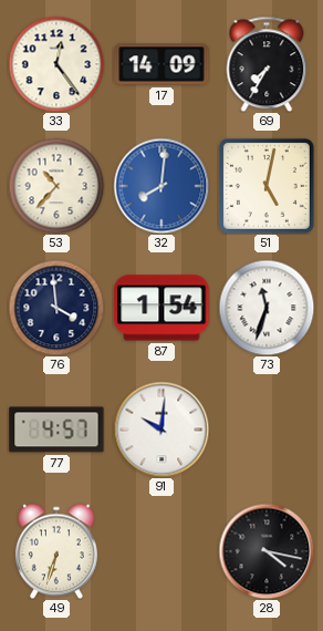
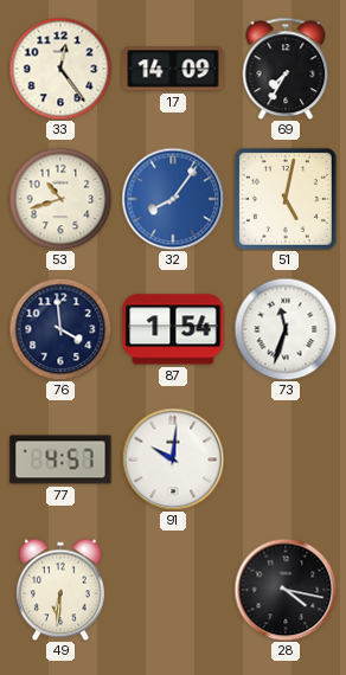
53: 10:37 -> 10:42
32: 8:01 -> 8:06
49: 6:33 -> 6:31
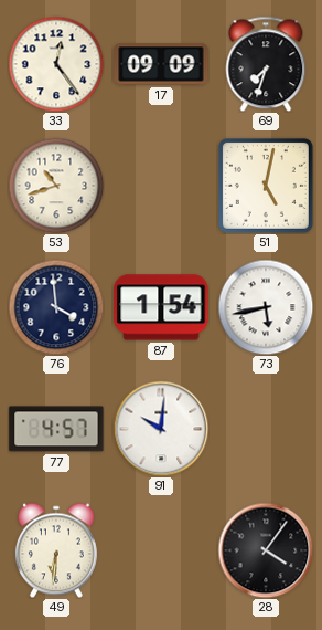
17: 14:09 -> 09:09
69: 7:35 -> 7:33
32: 8:06 -> none
73: 11:33 -> 5:43
28: 4:17 -> 4:06
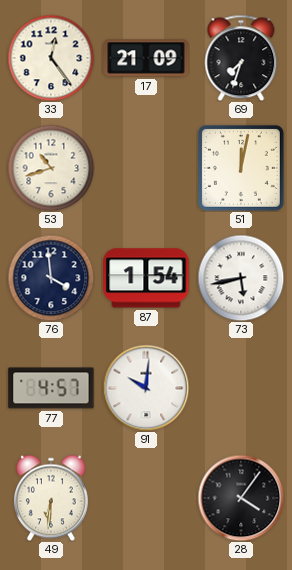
17: 09:09 -> 21:09
51: 5:02 -> 12:02
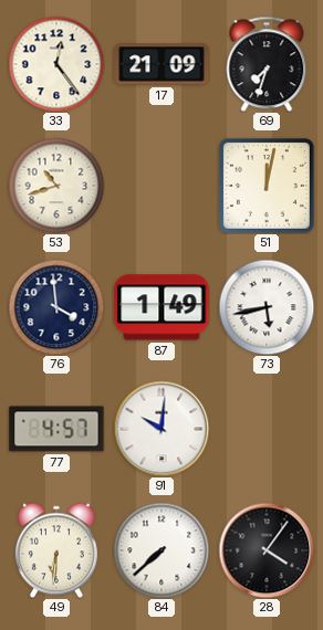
87: 1:54 -> 1:49
84: none -> 7:38
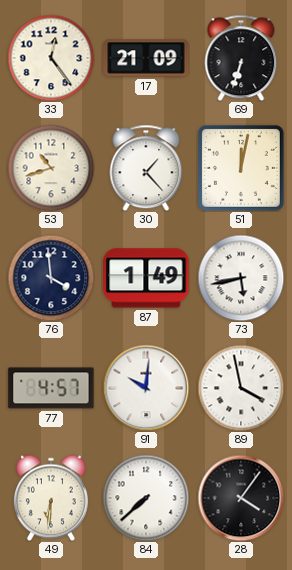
69: 7:33 -> 6:33
30: none -> 1:23
89: none -> 3:58
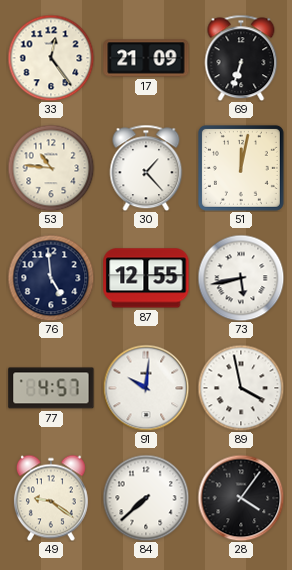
53: 10:42 -> 10:46
76: 3:59 -> 4:59
87: 1:49 -> 12:55
49: 6:31 -> 9:21
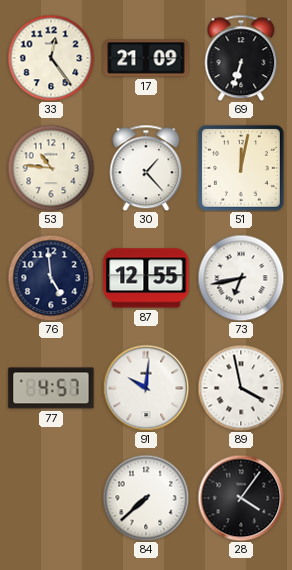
73: 5:43 -> 6:43
49: 9:21 -> none
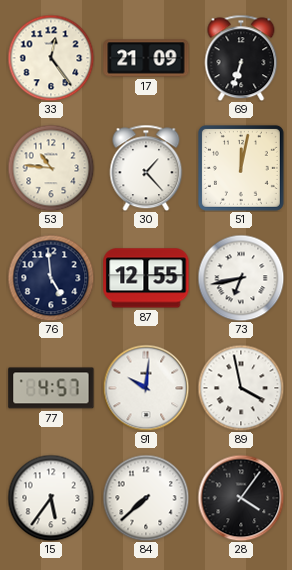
15: none -> 5:36
